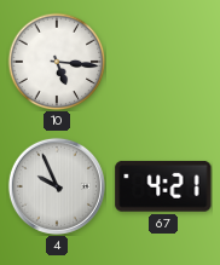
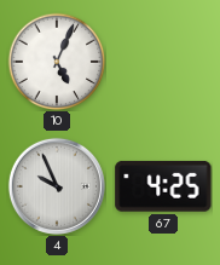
10: 5:16 -> 5:04
67: 4:21 -> 4:25
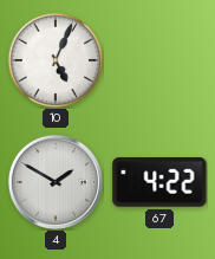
4: 9:56 -> 1:50
67: 4:25 -> 4:22
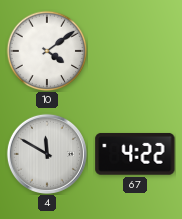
10: 5:04 -> 4:09
4: 1:50 -> 11:50
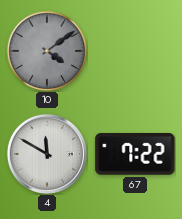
10 dial: white -> grey
67: 4:22 -> 7:22
